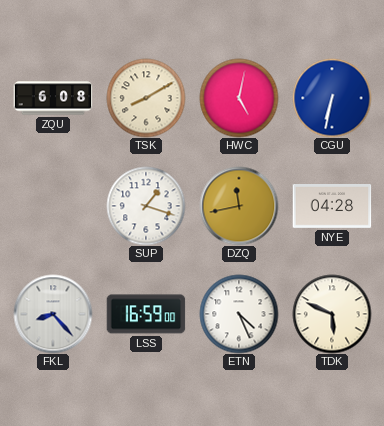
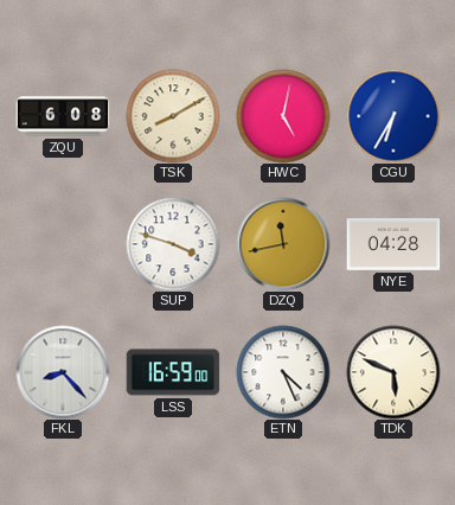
CGU: 6:32 -> 6:35
SUP: 1:18 -> 3:48
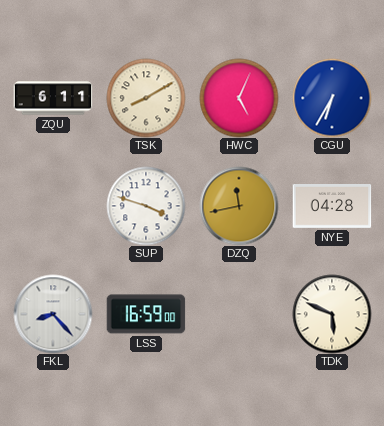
ZQU: 6:08 -> 6:11
HWC: 5:02 -> 5:04
ETN: 4:26 -> none
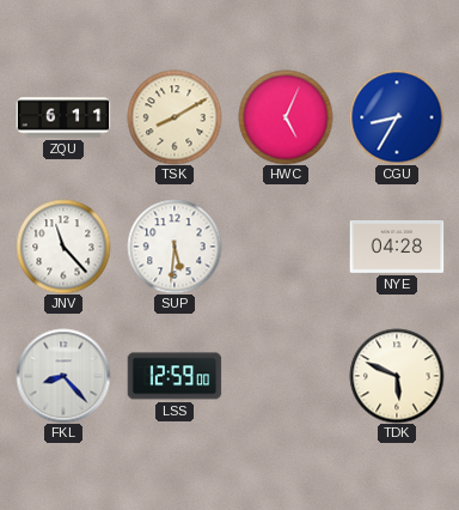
CGU: 6:35 -> 8:35
JNV: none -> 11:23
SUP: 3:48 -> 5:31
DZQ: 11:43 -> none
LSS: 16:59 -> 12:59
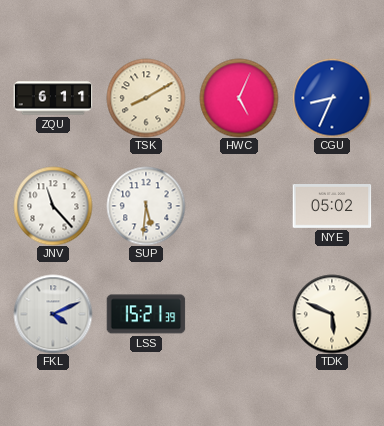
CGU: 8:35 -> 8:34
NYE: 04:28 -> 05:02
FKL: 8:23 -> 4:11
LSS: 12:59 -> 15:21
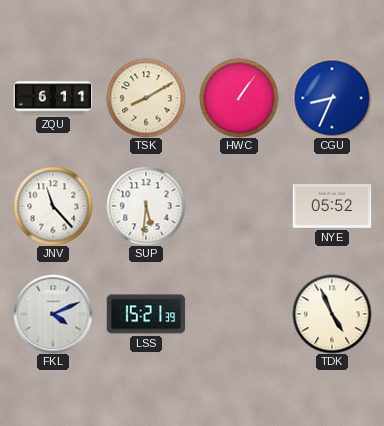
HWC: 5:04 -> 1:06
NYE: 05:02 -> 05:52
TDK: 5:49 -> 4:56
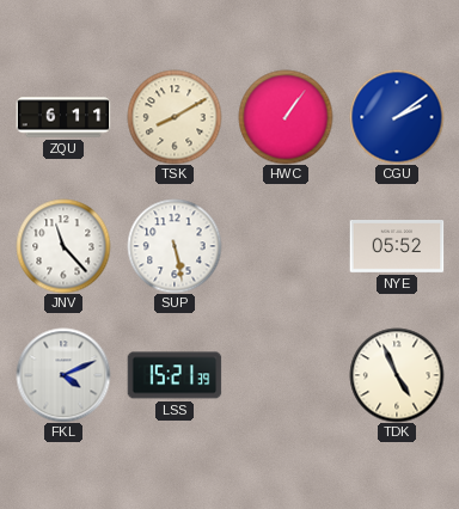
CGU: 8:34 -> 2:09
SUP: 5:31 -> 5:28
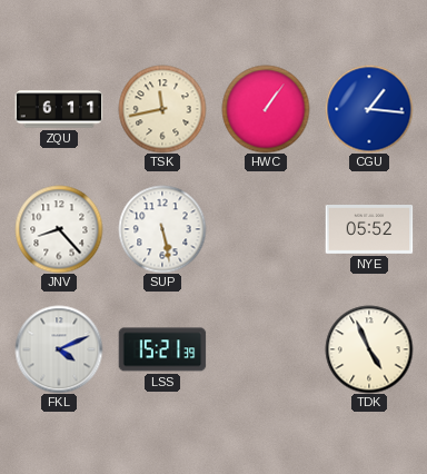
TSK: 8:10 -> 11:43
CGU: 2:09 -> 1:16
JNV: 11:23 -> 8:23
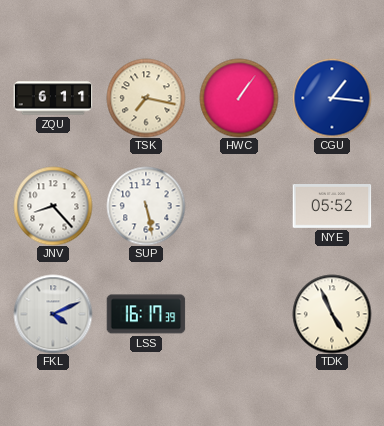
TSK: 11:43 -> 7:17
LSS: 15:21 -> 16:17
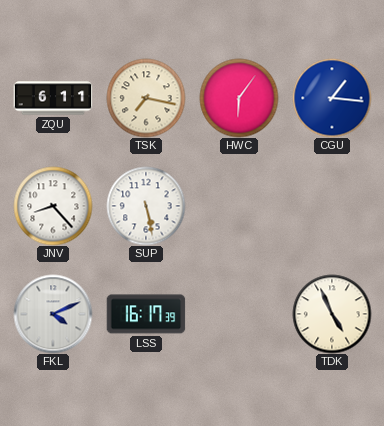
HWC: 1:06 -> 6:06
NYE: 05:52 -> none
